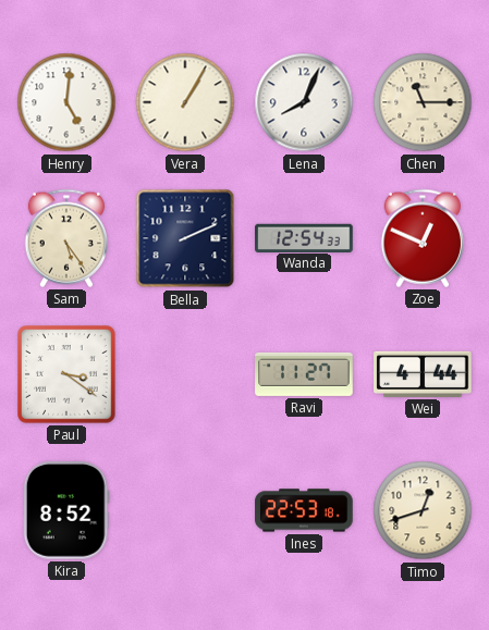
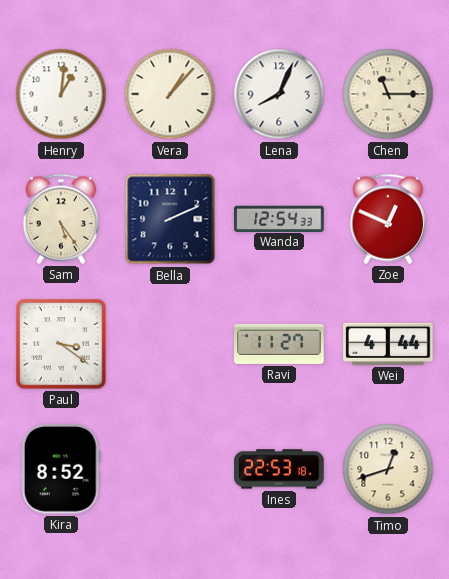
Henry: 5:01 -> 1:01
Vera: 1:05 -> 1:07
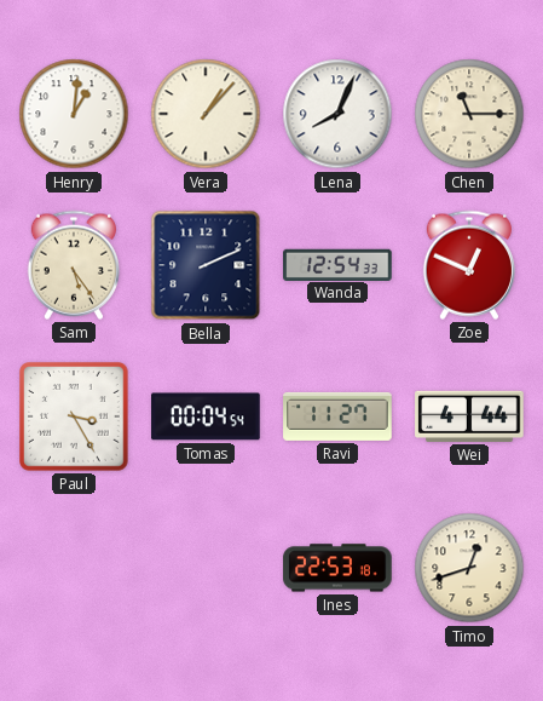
Paul: 3:21 -> 3:25
Tomas: none -> 00:04
Kira: 8:52 -> none
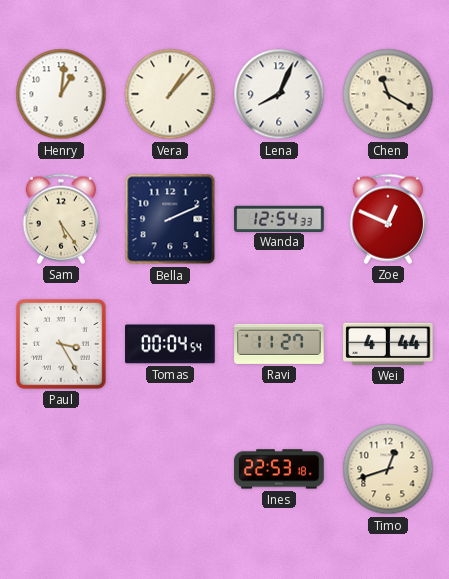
Chen: 11:15 -> 11:20
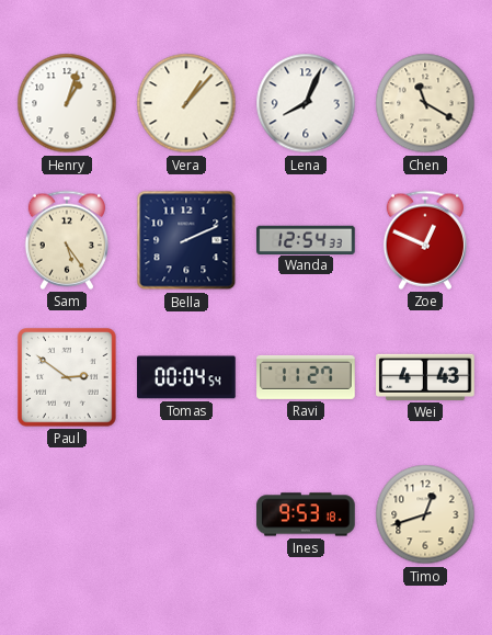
Henry: 1:01 -> 1:03
Paul: 3:25 -> 2:51
Wei: 4:44 -> 4:43
Ines: 22:53 -> 9:53
